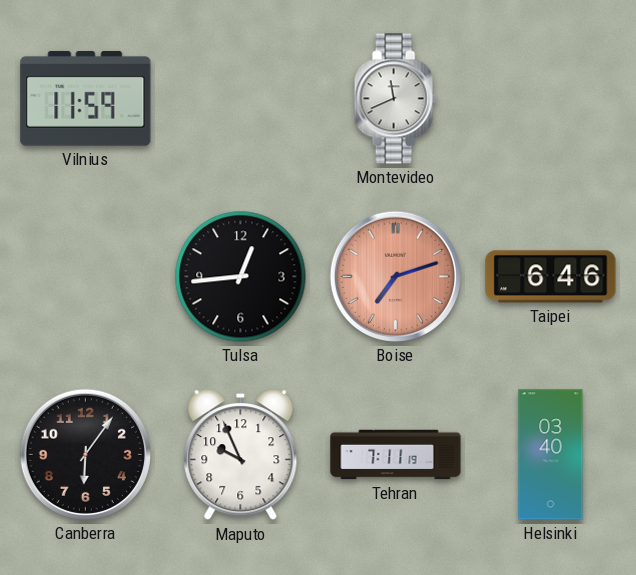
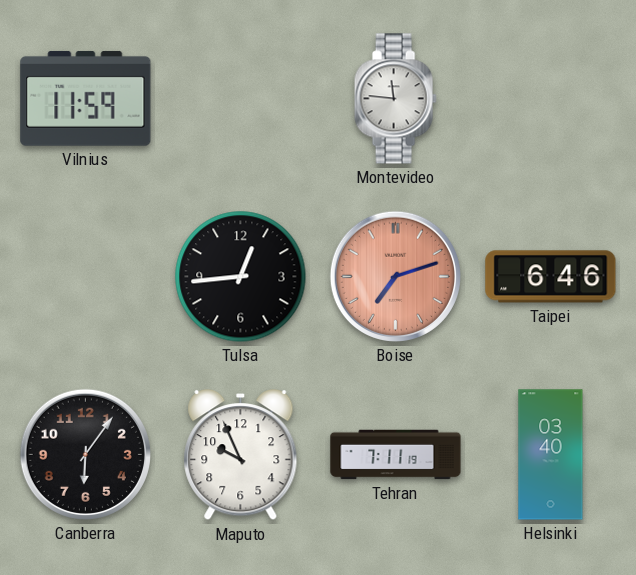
Montevideo: 11:41 -> 11:46
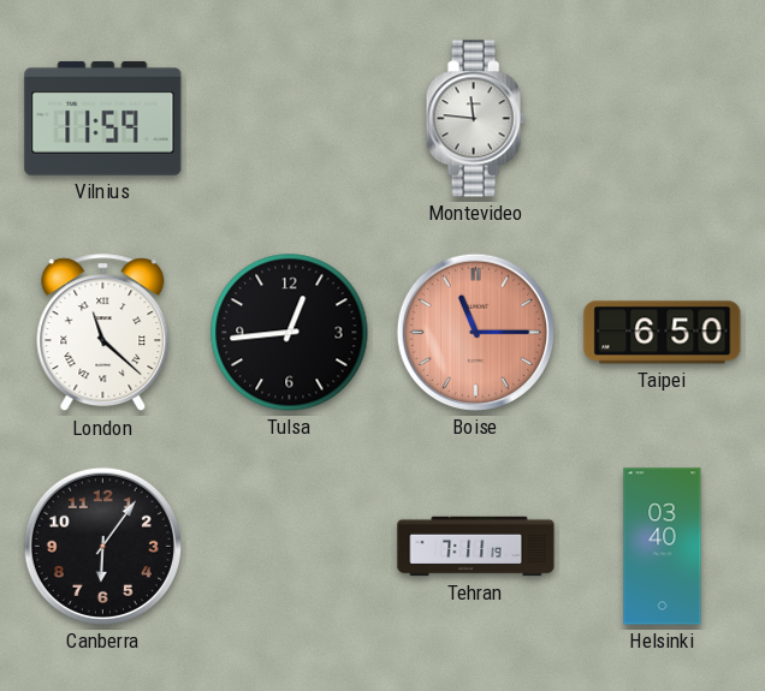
London: none -> 11:22
Boise: 7:12 -> 11:15
Taipei: 6:46 -> 6:50
Maputo: 9:56 -> none
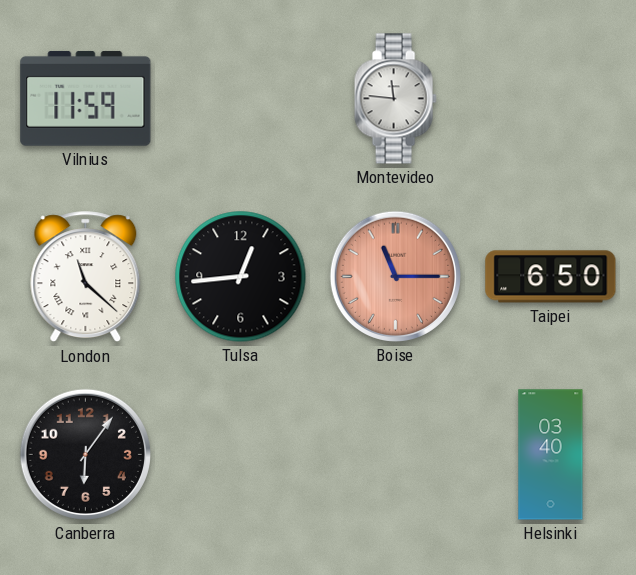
Tehran: 7:11 -> none
